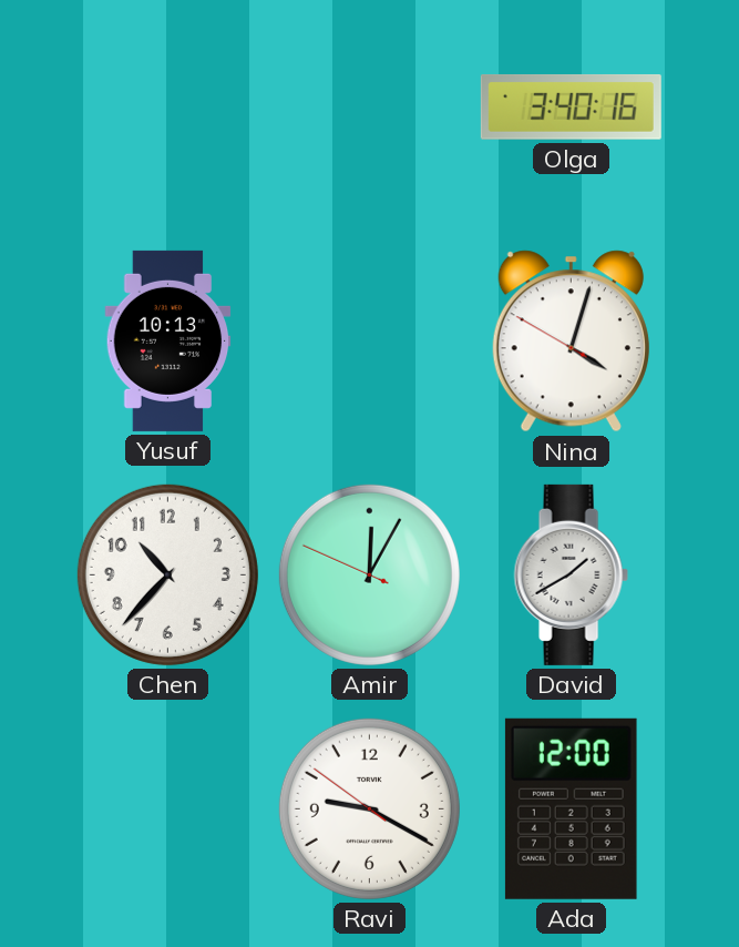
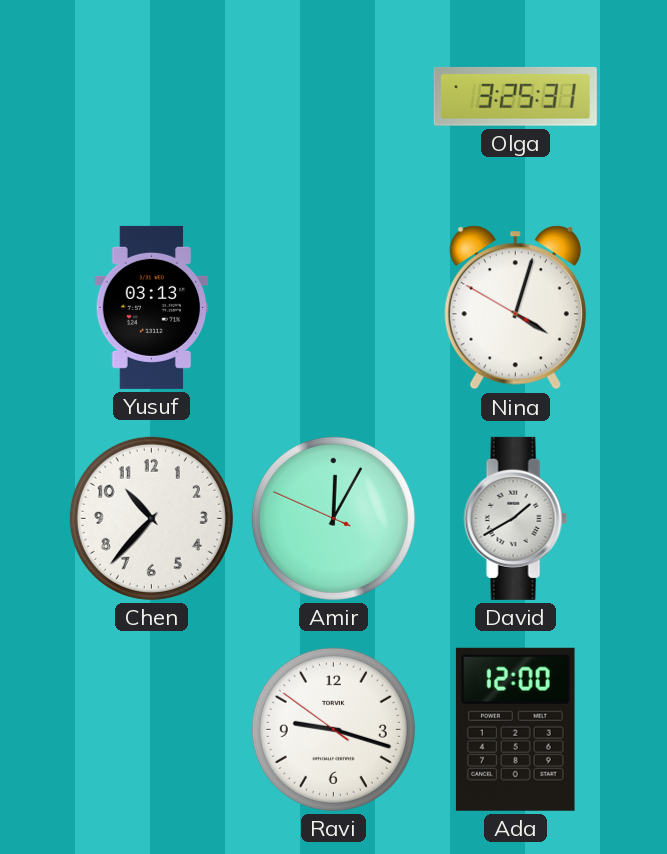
Olga: 3:40 -> 3:25
Yusuf: 10:13 -> 03:13
Ravi: 9:19 -> 9:17
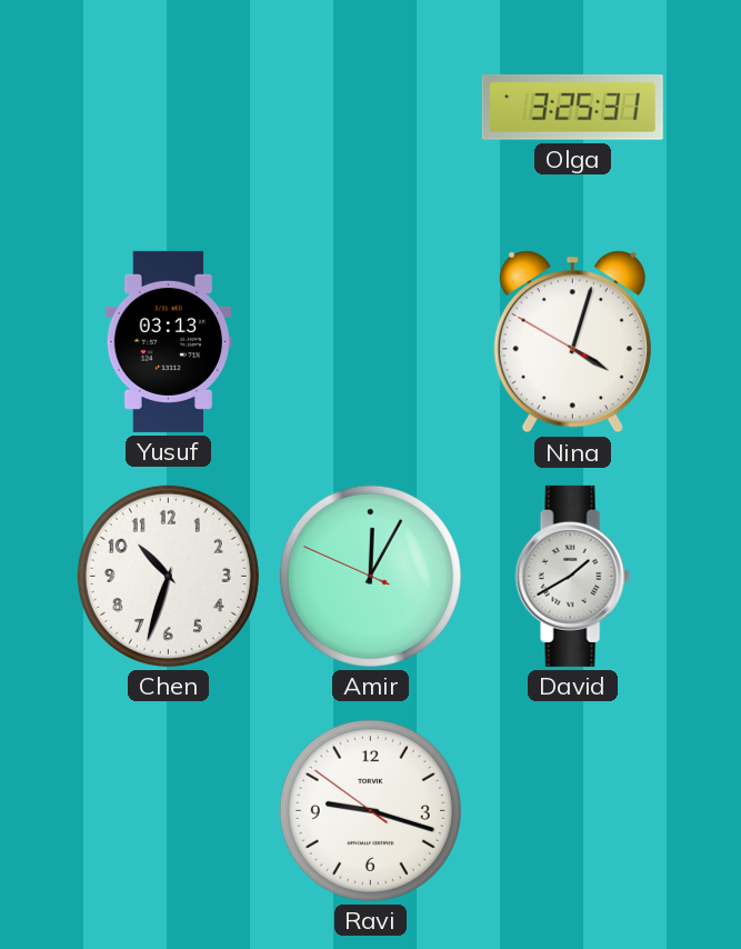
Chen: 10:37 -> 10:33
Ada: 12:00 -> none
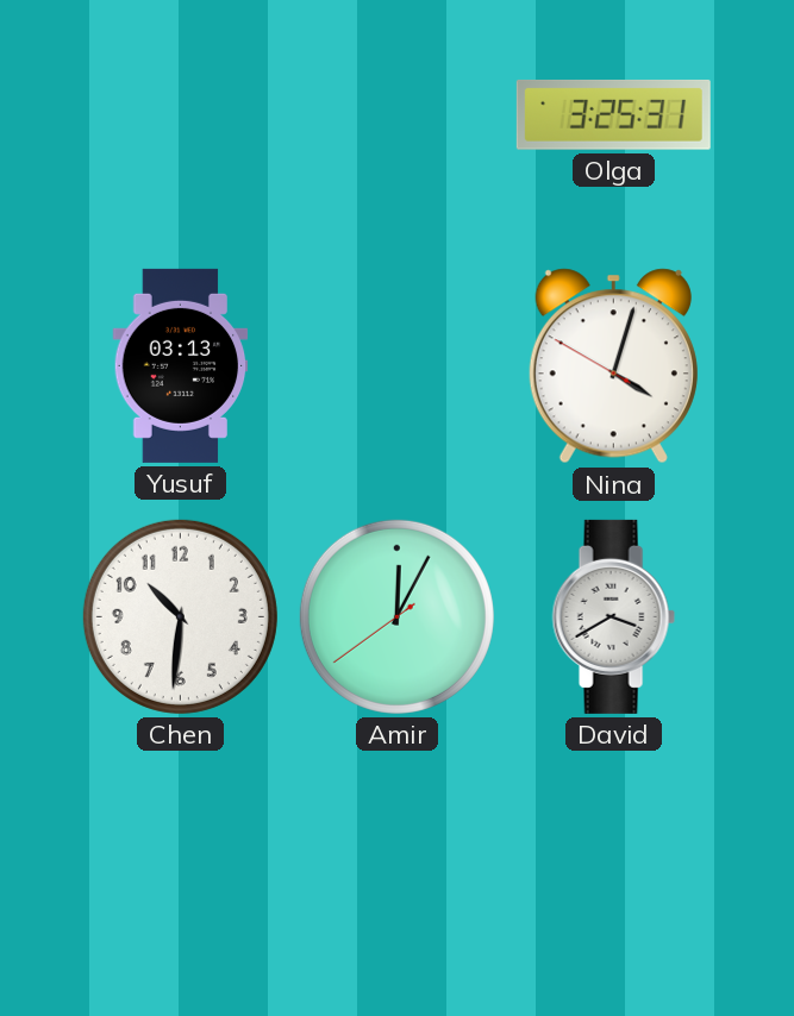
Chen: 10:33 -> 10:31
Amir: 12:04:49 -> 12:04:39
David: 1:40 -> 3:40
Ravi: 9:17 -> none
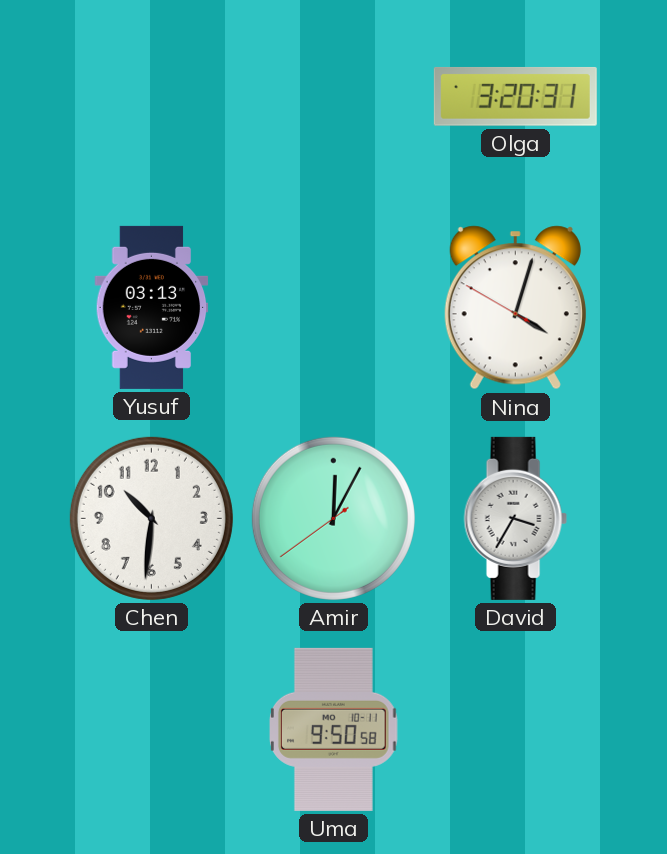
Olga: 3:25 -> 3:20
David: 3:40 -> 3:35
Uma: none -> 9:50
